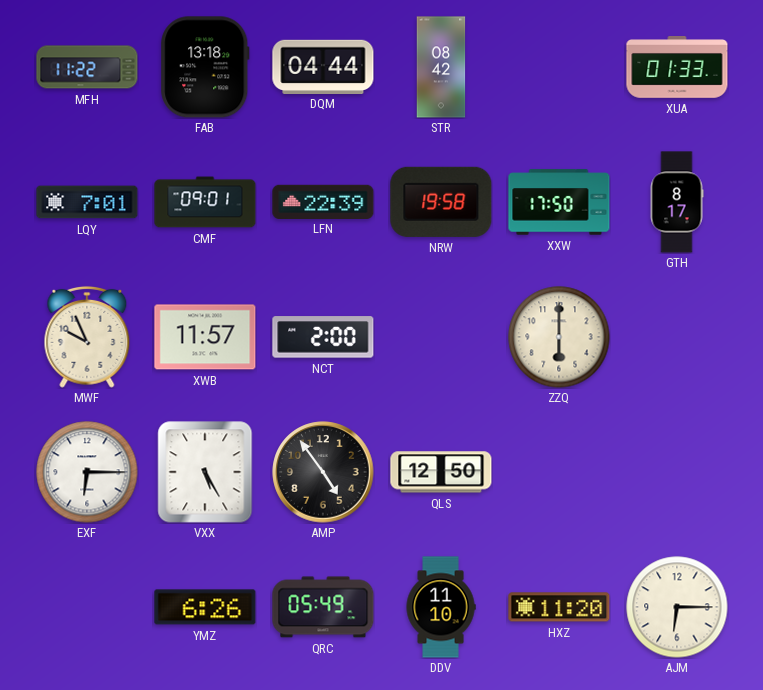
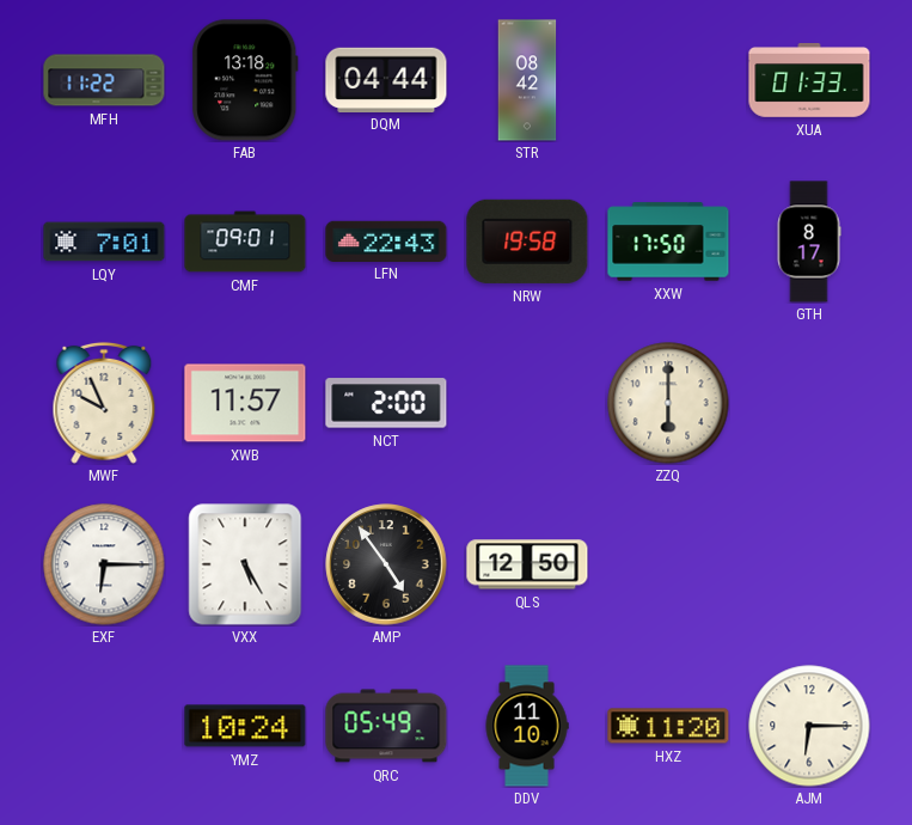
LFN: 22:39 -> 22:43
YMZ: 6:26 -> 10:24
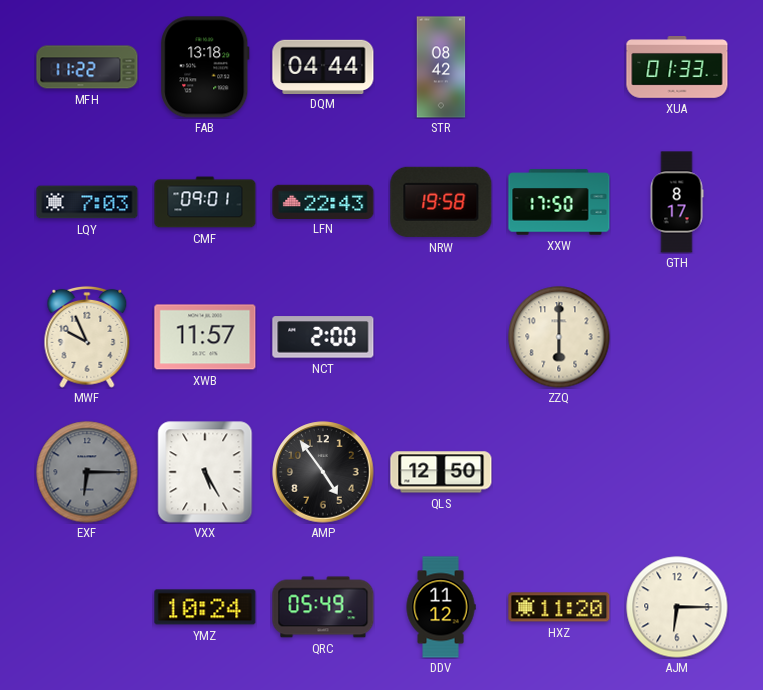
LQY: 7:01 -> 7:03
EXF dial: white -> grey
DDV: 11:10 -> 11:12
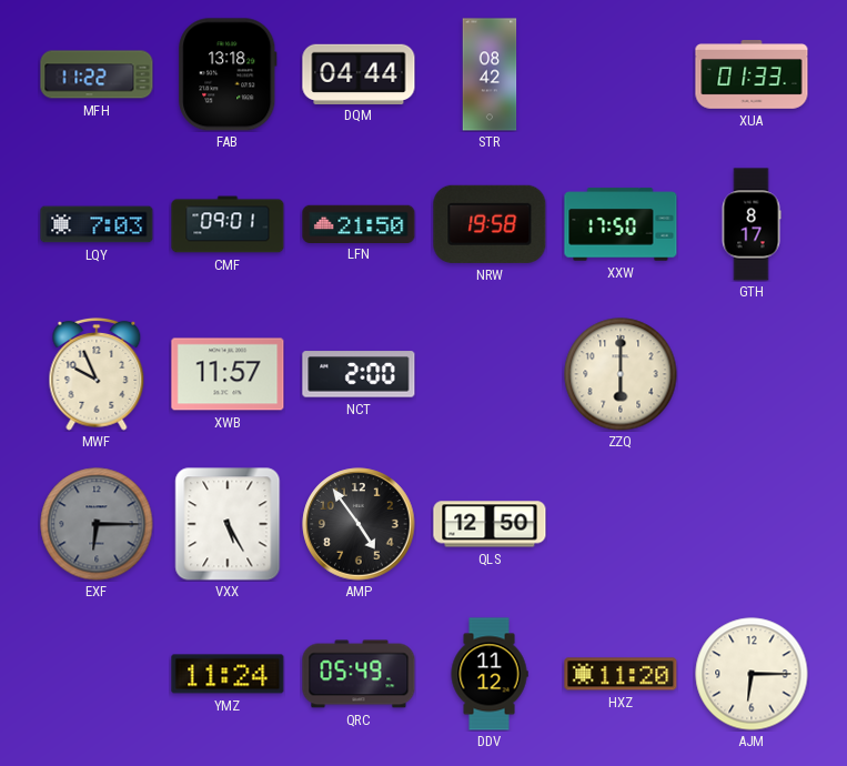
LFN: 22:43 -> 21:50
YMZ: 10:24 -> 11:24
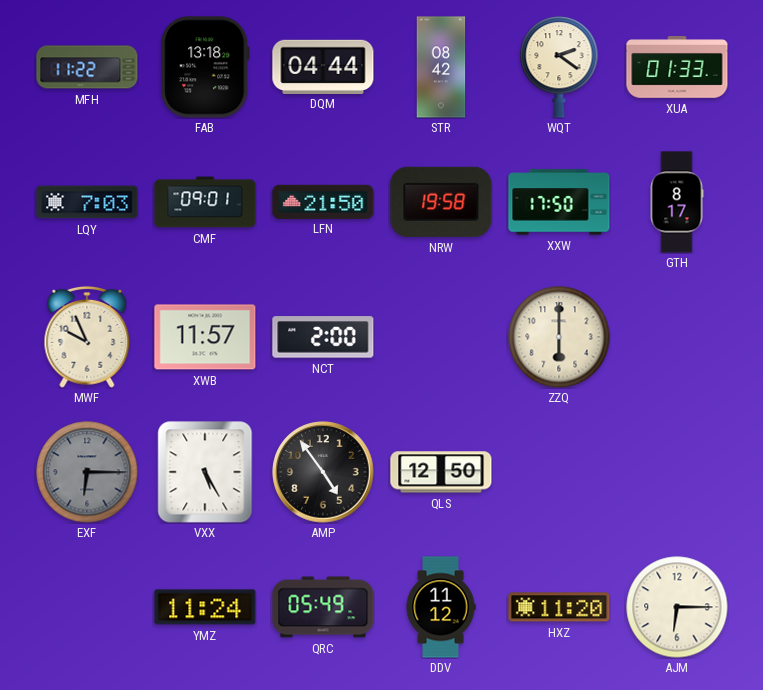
WQT: none -> 2:21
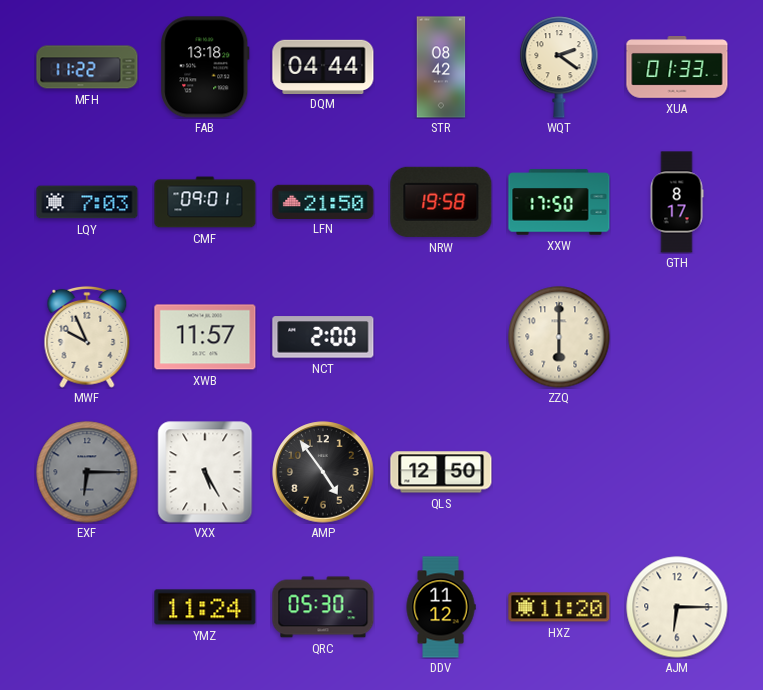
QRC: 05:49 -> 05:30
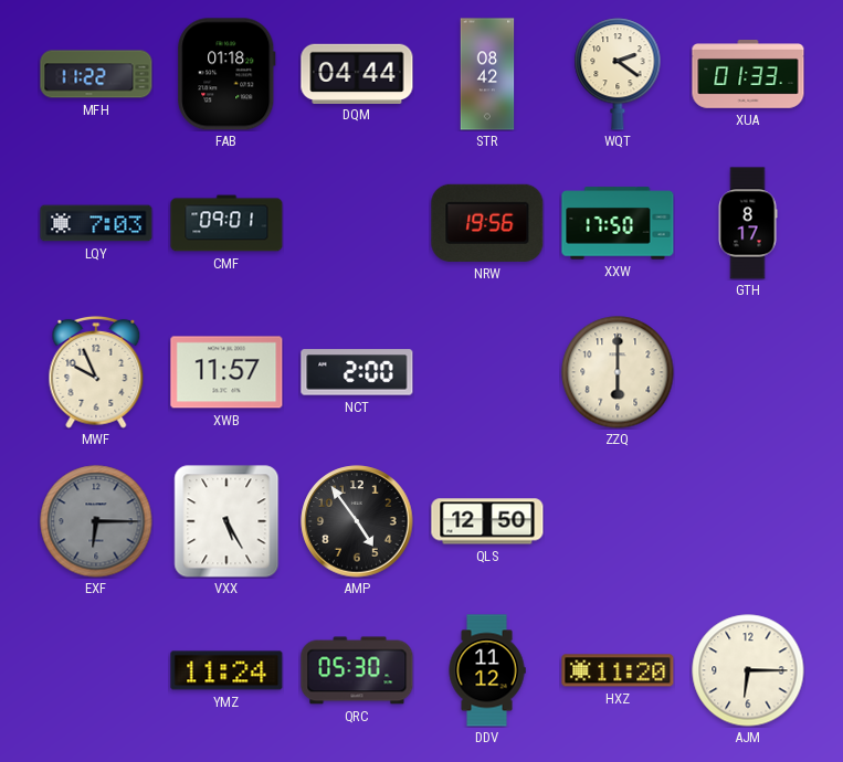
FAB: 13:18 -> 01:18
LFN: 21:50 -> none
NRW: 19:58 -> 19:56
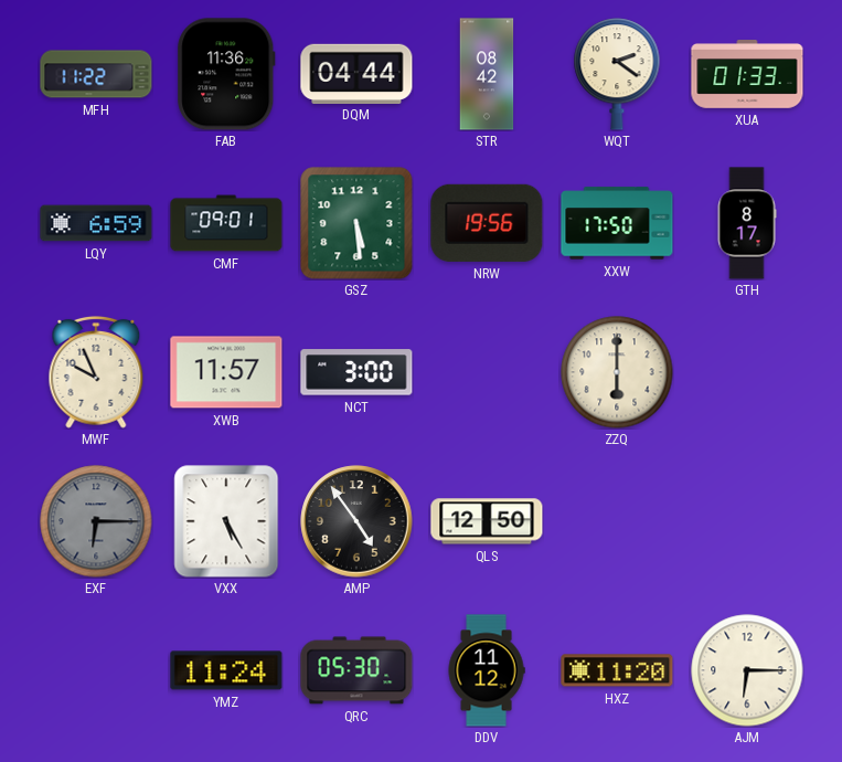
FAB: 01:18 -> 11:36
LQY: 7:03 -> 6:59
GSZ: none -> 5:29
NCT: 2:00 -> 3:00
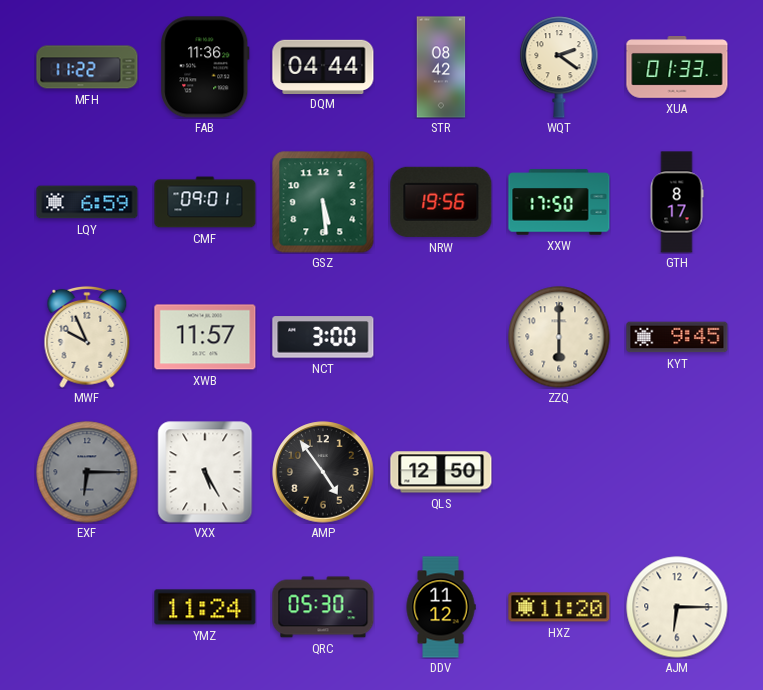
KYT: none -> 9:45
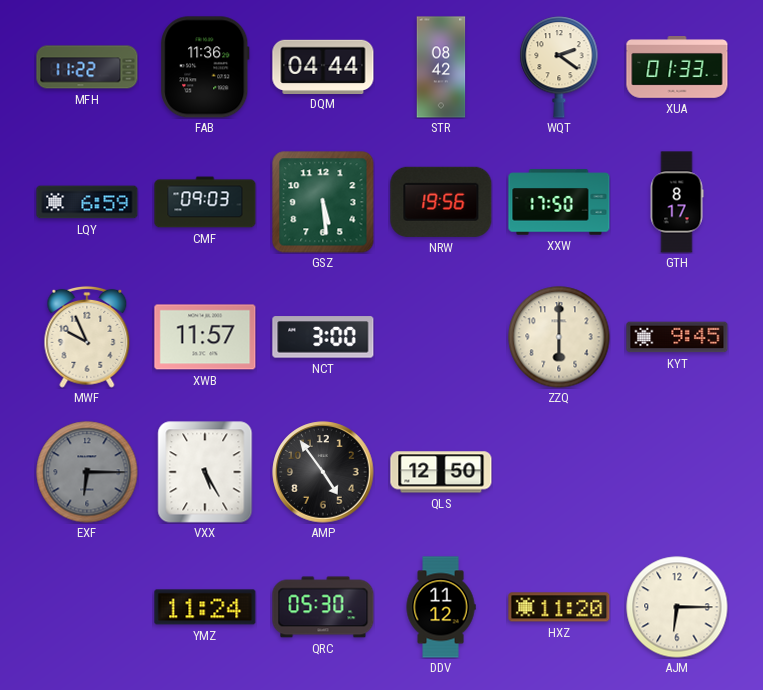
CMF: 09:01 -> 09:03
